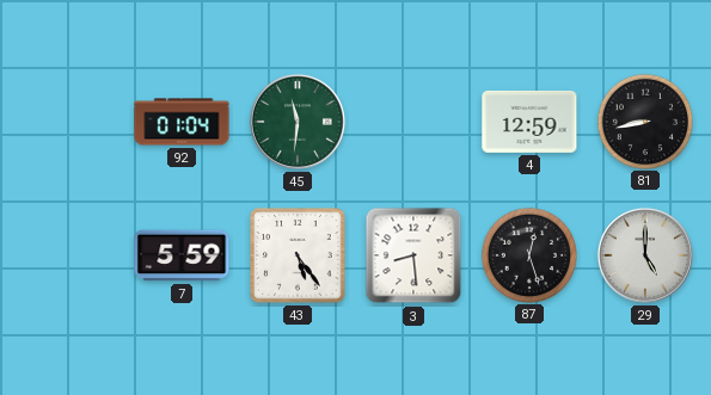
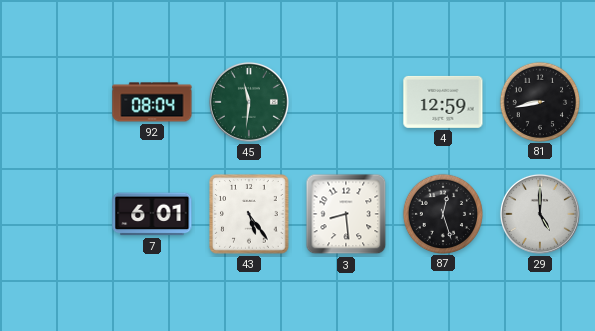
92: 01:04 -> 08:04
7: 5:59 -> 6:01
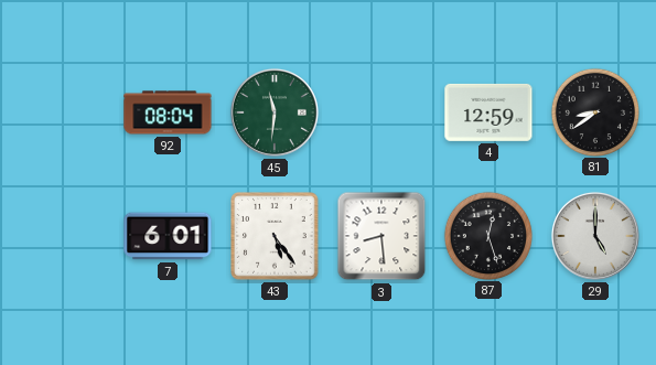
81: 8:43 -> 8:39
